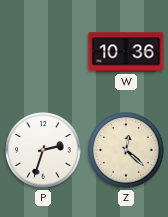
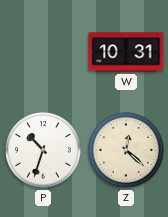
W: 10:36 -> 10:31
P: 2:33 -> 10:33
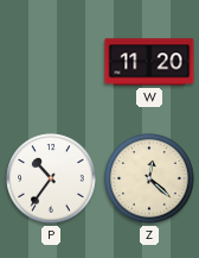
W: 10:31 -> 11:20
P: 10:33 -> 10:36
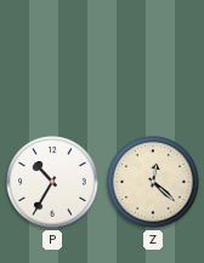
W: 11:20 -> none
P: 10:36 -> 10:35
